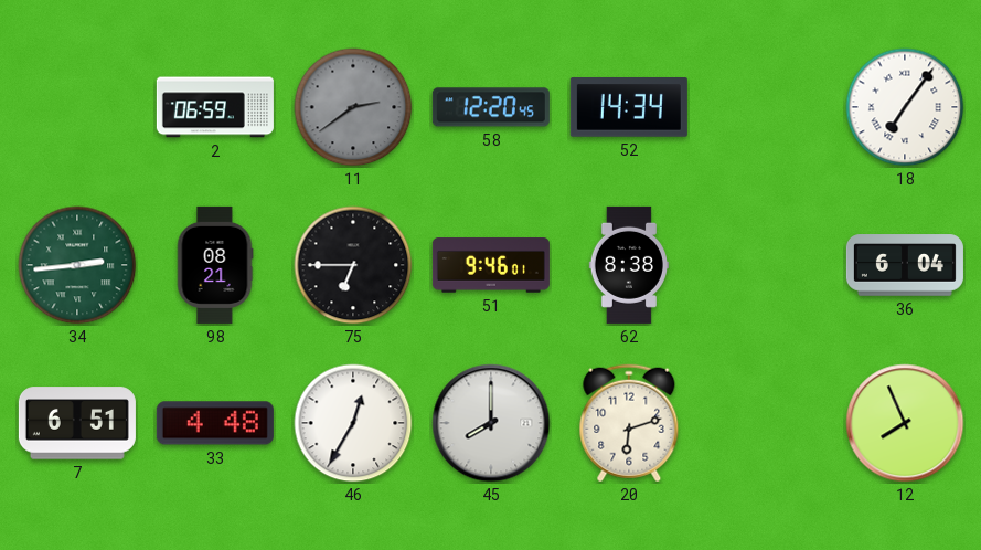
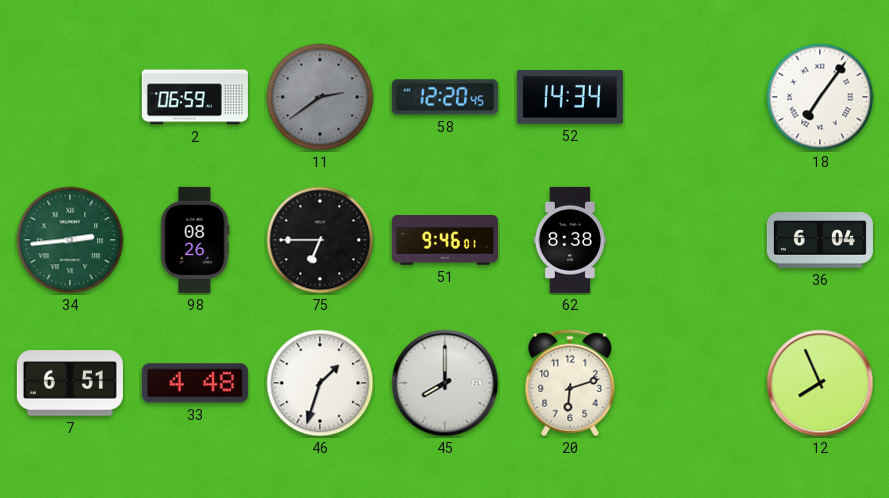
98: 08:21 -> 08:26
46: 12:35 -> 1:33
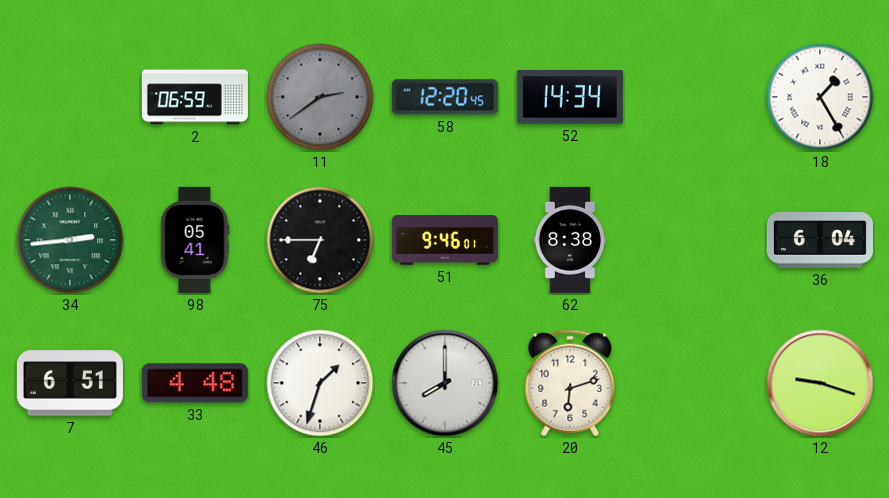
18: 7:06 -> 1:25
98: 08:26 -> 05:41
12: 7:56 -> 9:18
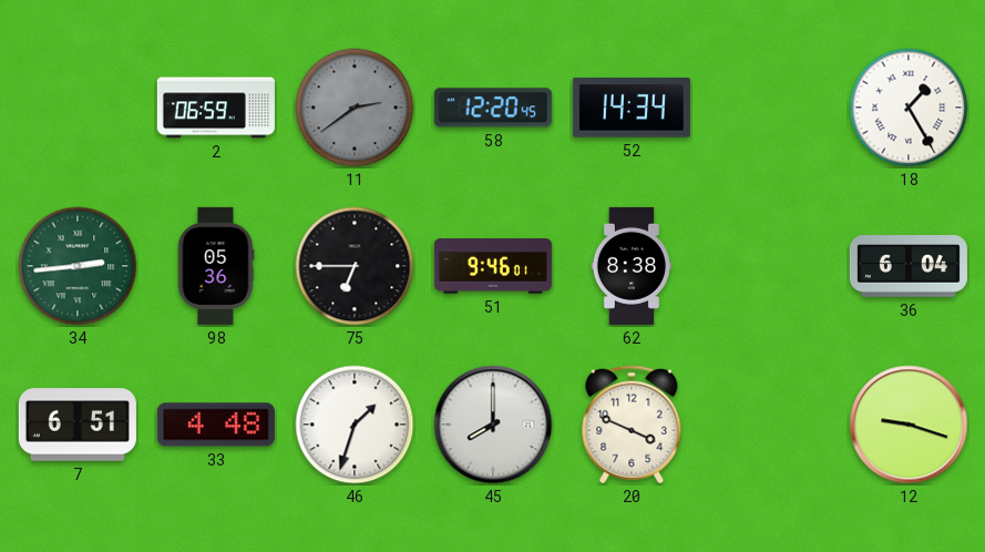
98: 05:41 -> 05:36
20: 6:12 -> 3:49
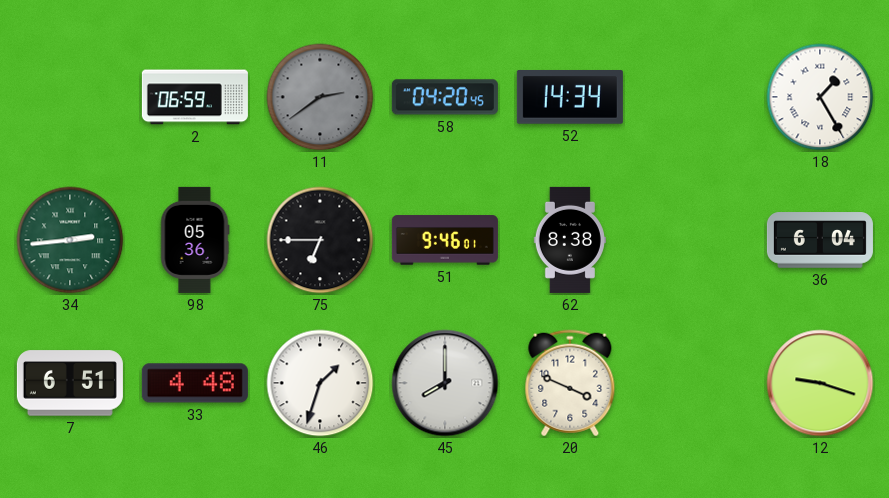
58: 12:20 -> 04:20
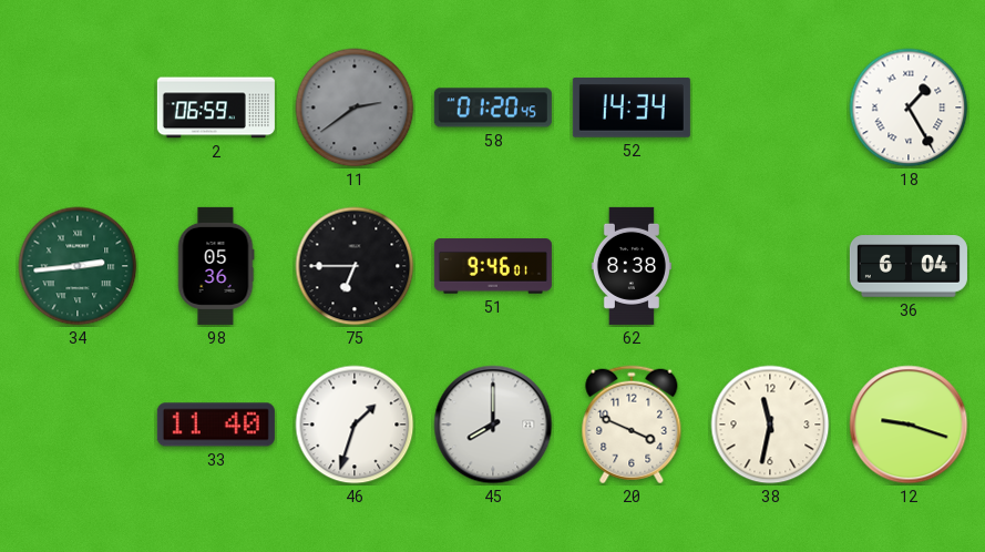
58: 04:20 -> 01:20
7: 6:51 -> none
33: 4:48 -> 11:40
38: none -> 11:32
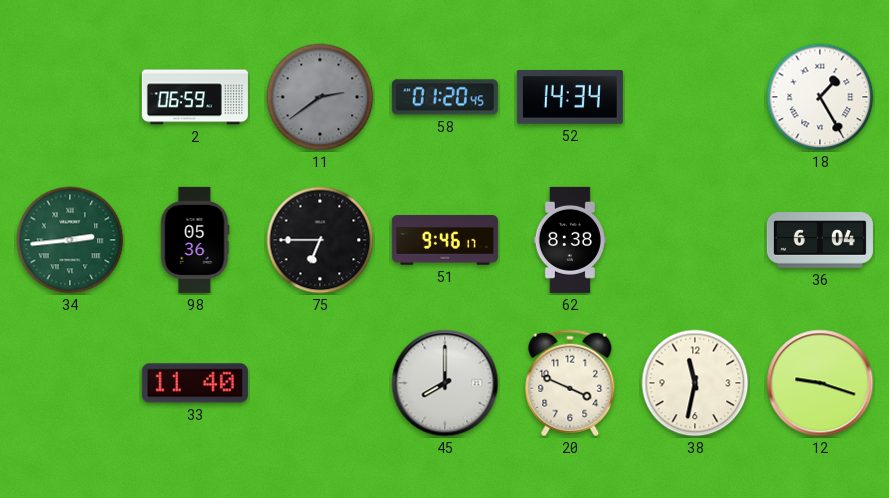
51: 9:46:01 -> 9:46:17
46: 1:33 -> none
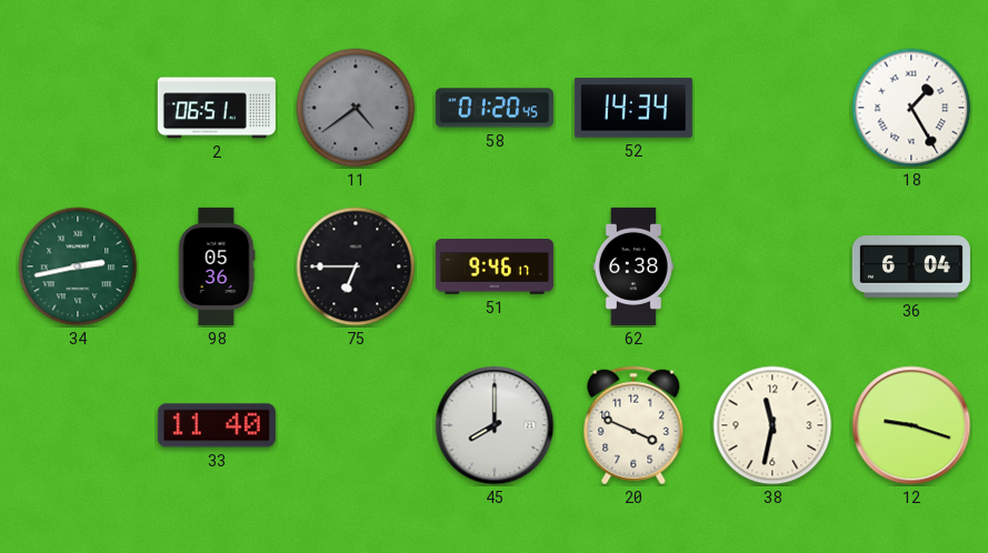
2: 06:59 -> 06:51
11: 2:39 -> 4:39
34: 2:44 -> 2:43
62: 8:38 -> 6:38
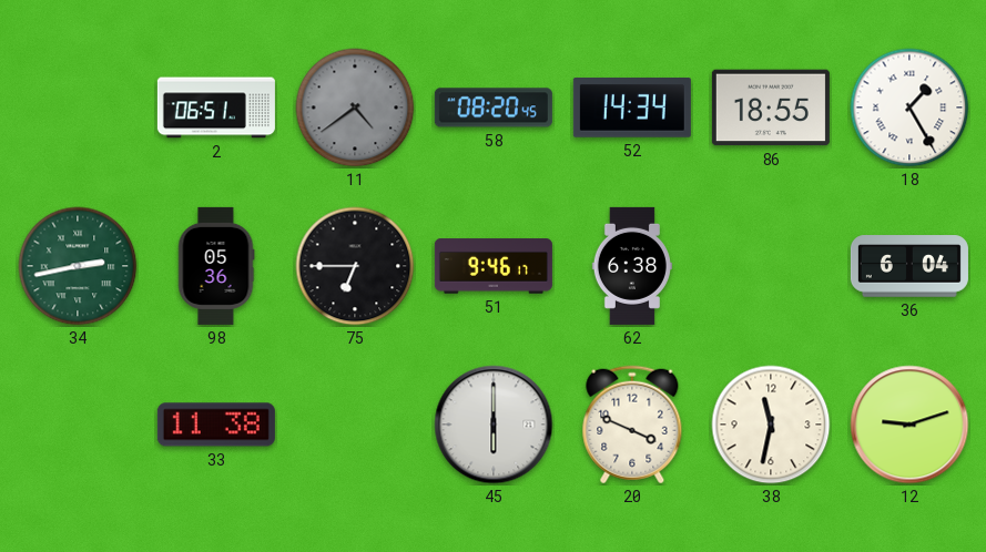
58: 01:20 -> 08:20
86: none -> 18:55
33: 11:40 -> 11:38
45: 8:00 -> 6:00
12: 9:18 -> 9:12
